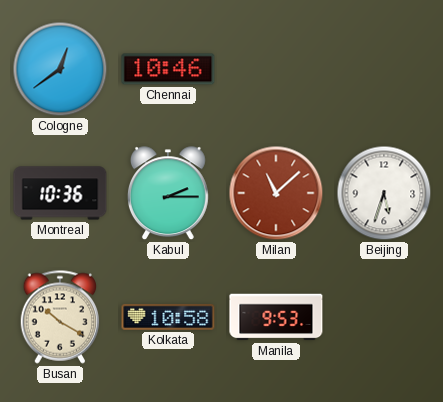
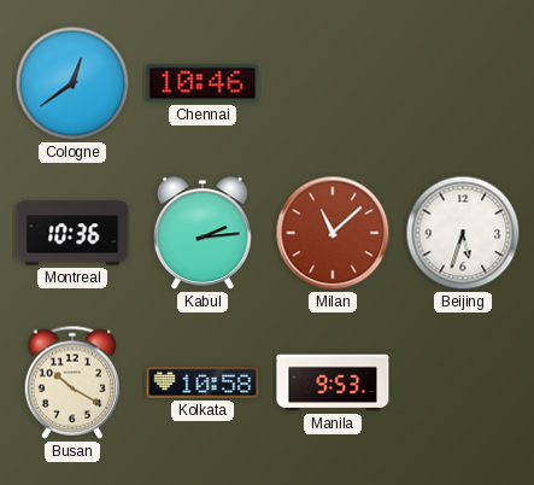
Kabul: 2:15 -> 2:14
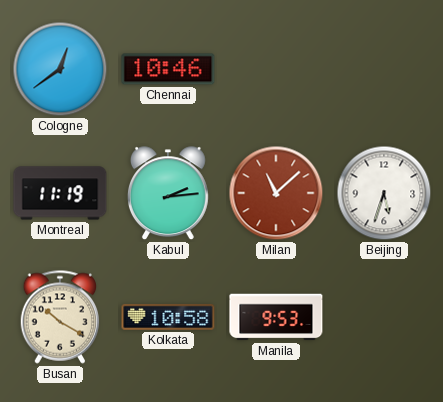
Montreal: 10:36 -> 11:19
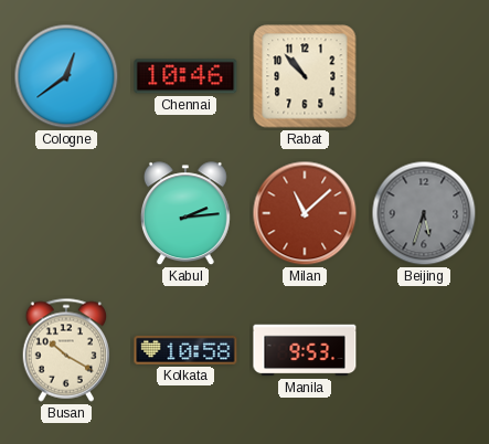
Rabat: none -> 10:53
Montreal: 11:19 -> none
Beijing dial: white -> grey
